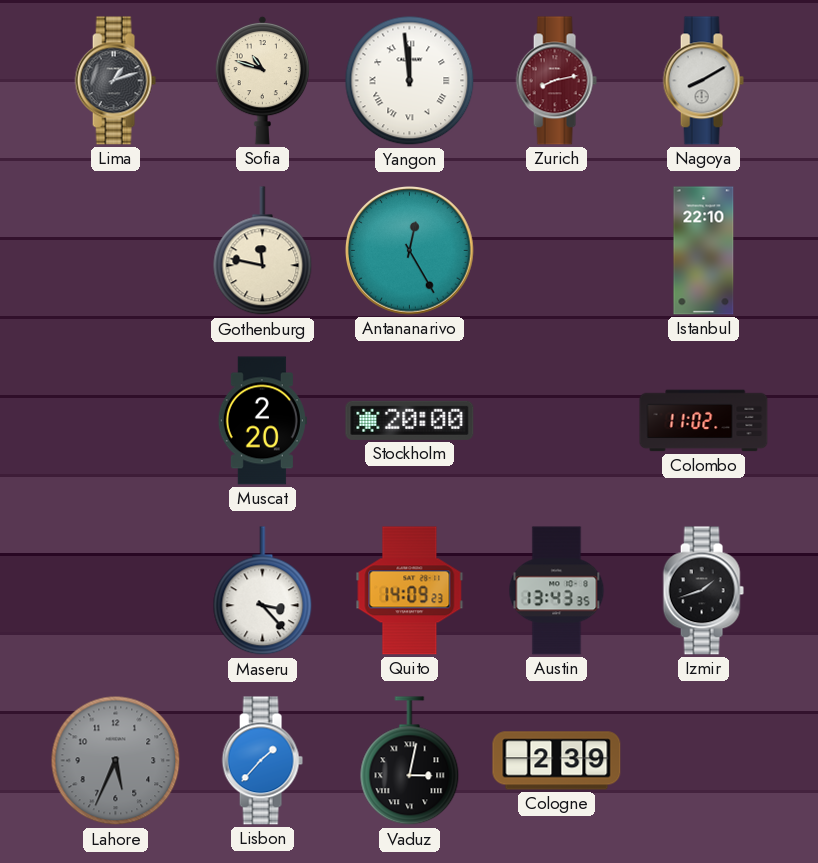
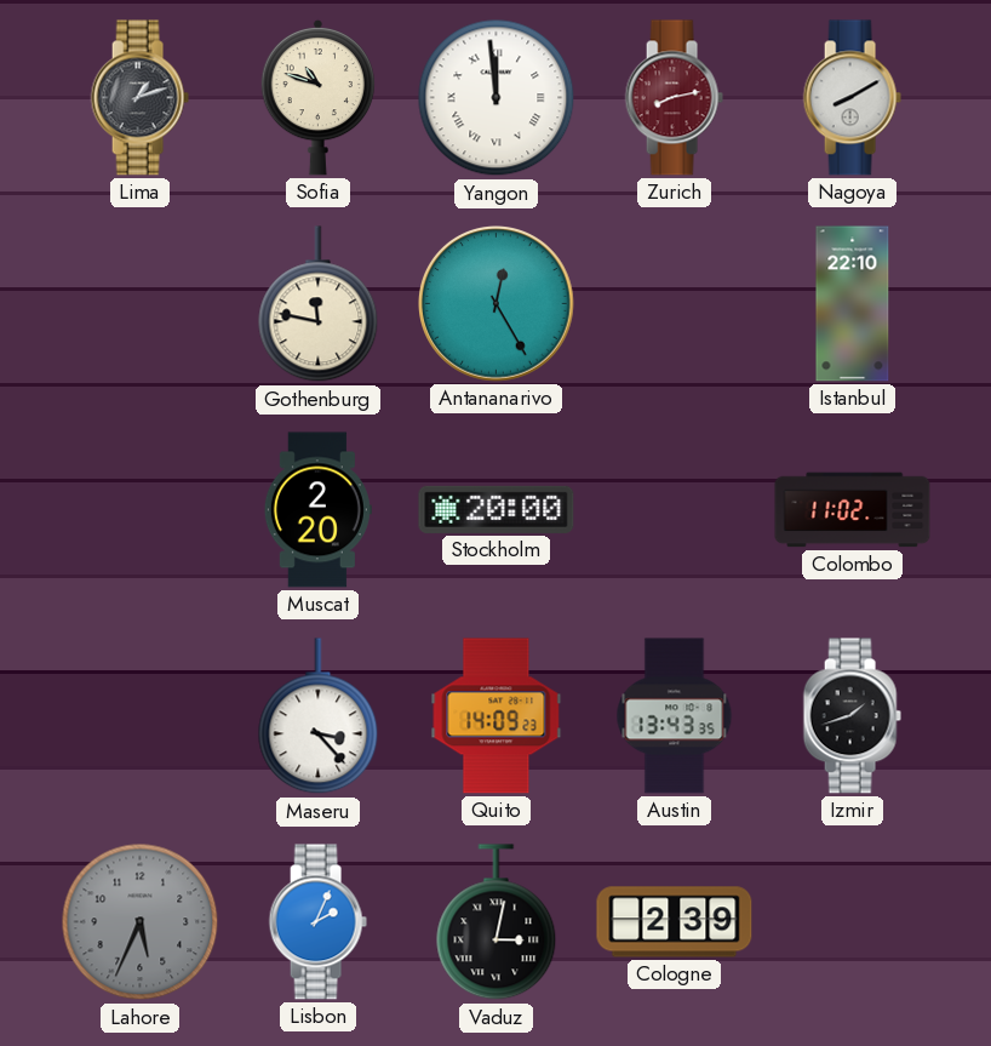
Lisbon: 1:37 -> 2:04
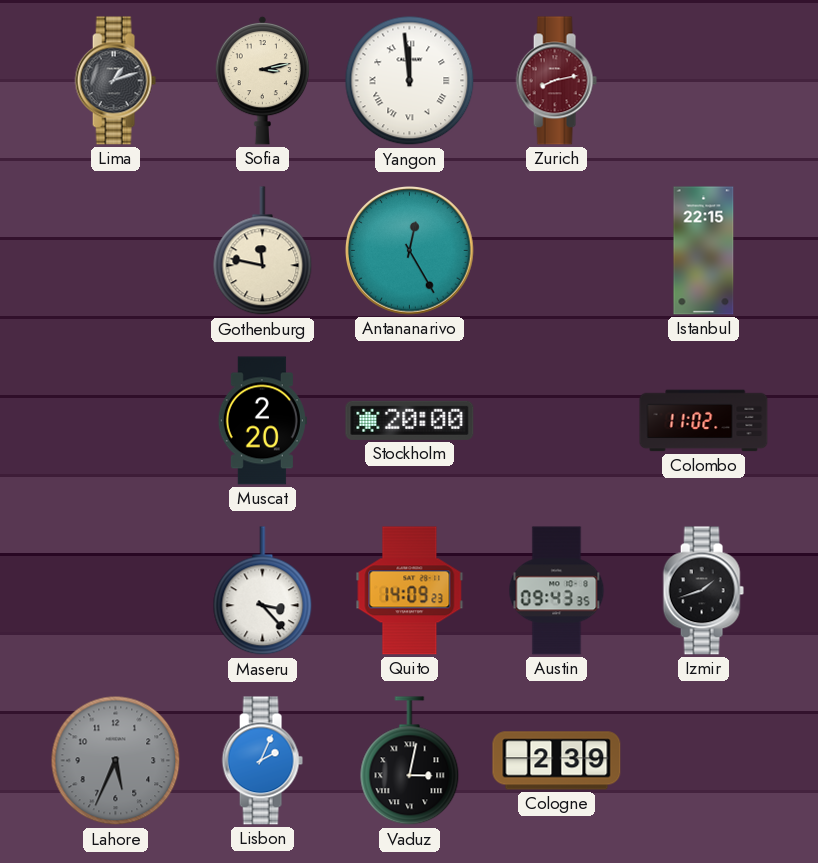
Sofia: 10:48 -> 3:13
Nagoya: 8:10 -> none
Istanbul: 22:10 -> 22:15
Austin: 13:43 -> 09:43
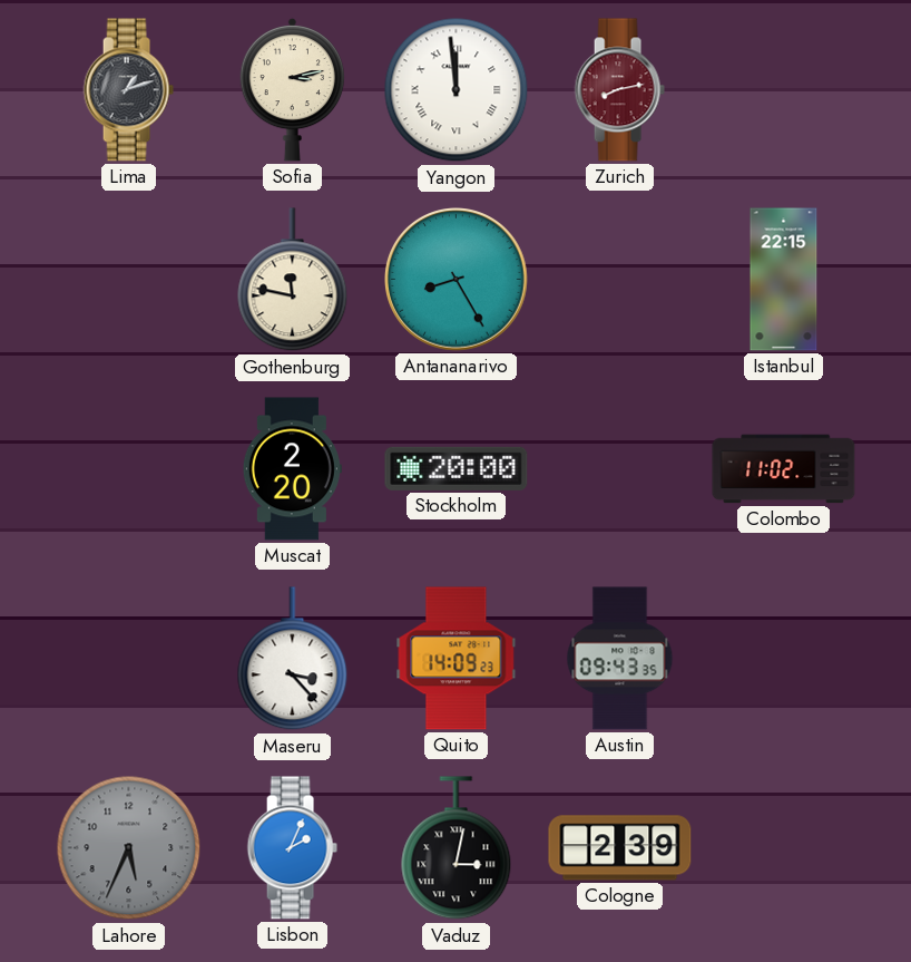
Antananarivo: 12:25 -> 8:25
Izmir: 1:42 -> none
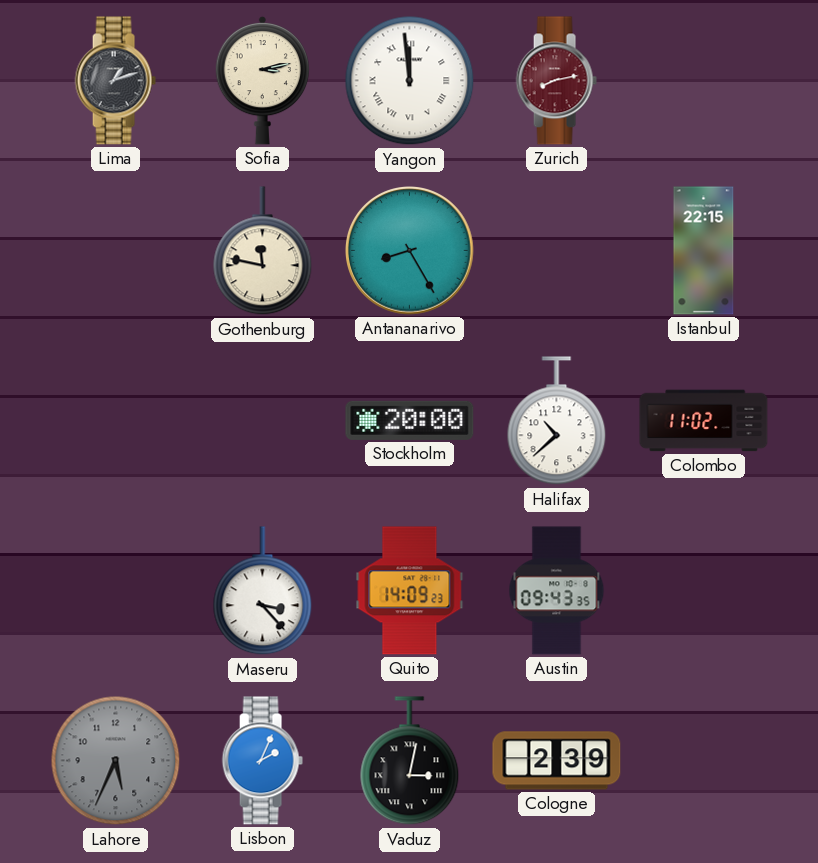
Muscat: 2:20 -> none
Halifax: none -> 10:38
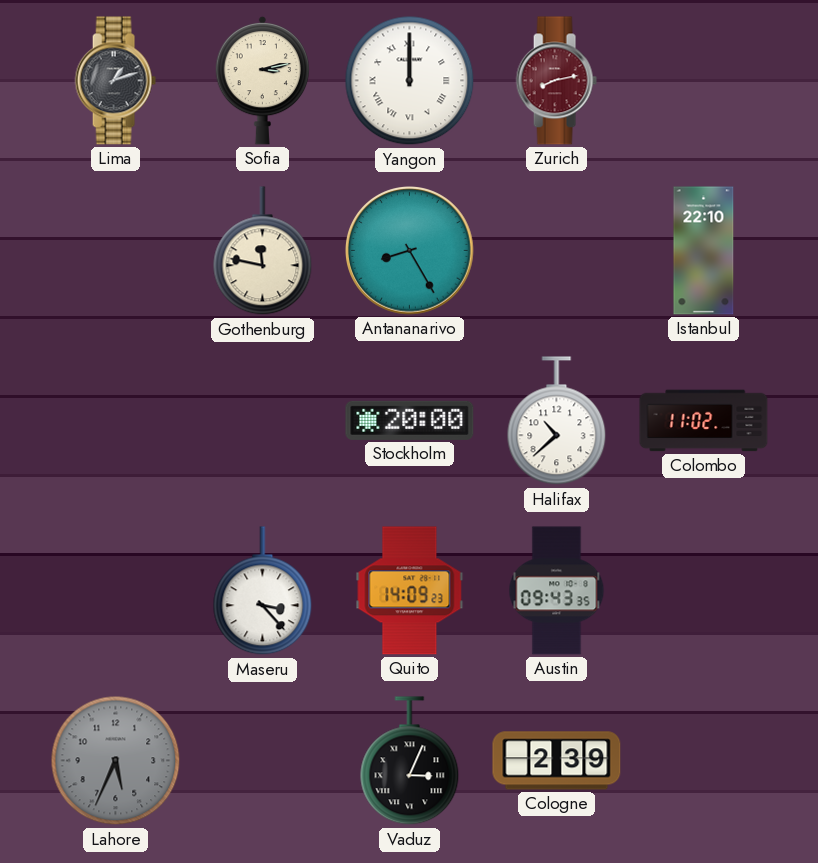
Yangon: 11:59 -> 12:00
Istanbul: 22:15 -> 22:10
Lisbon: 2:04 -> none
Vaduz: 3:02 -> 3:04
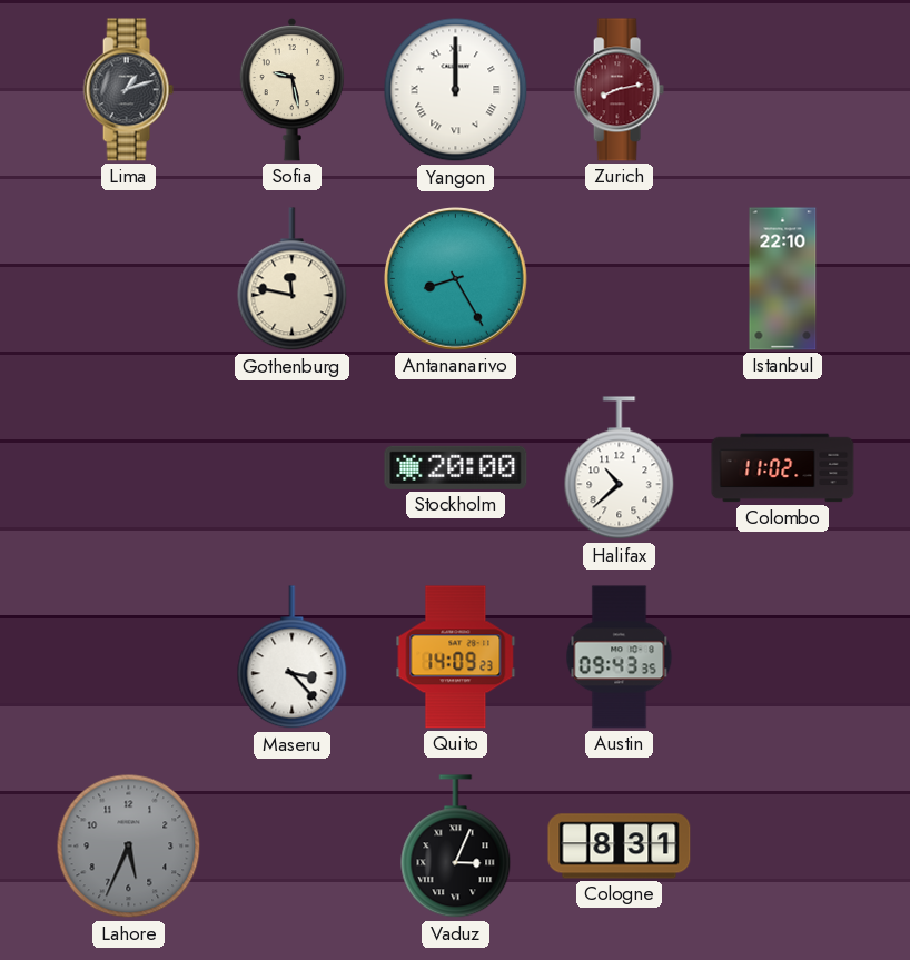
Sofia: 3:13 -> 9:28
Cologne: 2:39 -> 8:31
